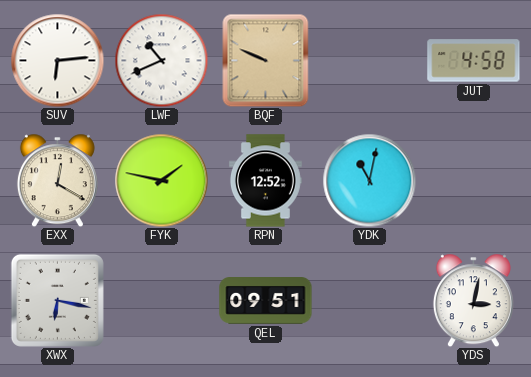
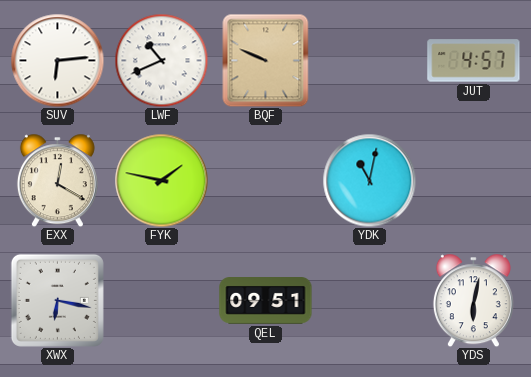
JUT: 4:58 -> 4:57
RPN: 12:52 -> none
YDS: 3:02 -> 6:02
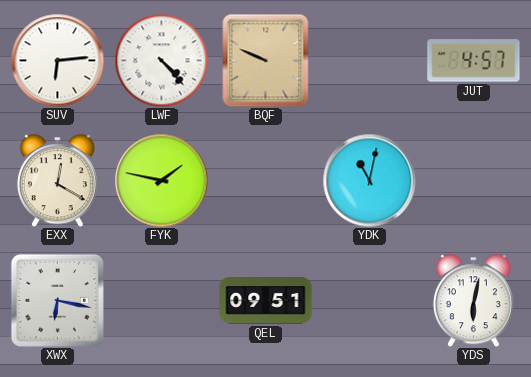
LWF: 10:41 -> 4:23
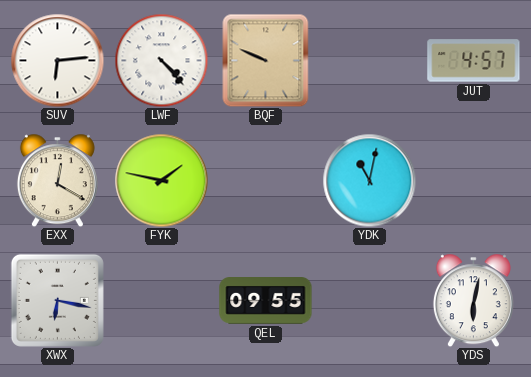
QEL: 09:51 -> 09:55
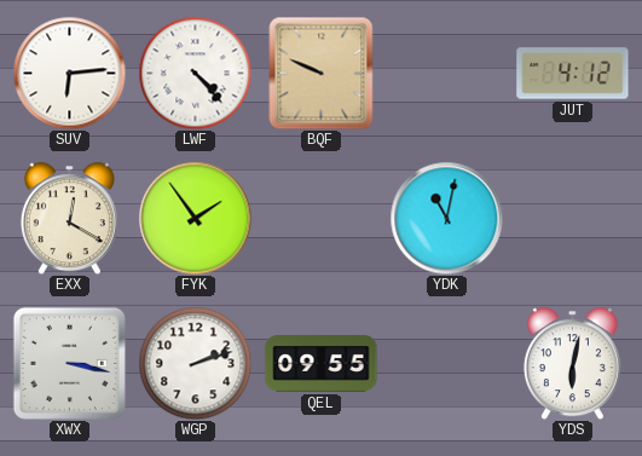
JUT: 4:57 -> 4:12
FYK: 1:47 -> 1:54
XWX: 6:17 -> 3:17
WGP: none -> 2:12
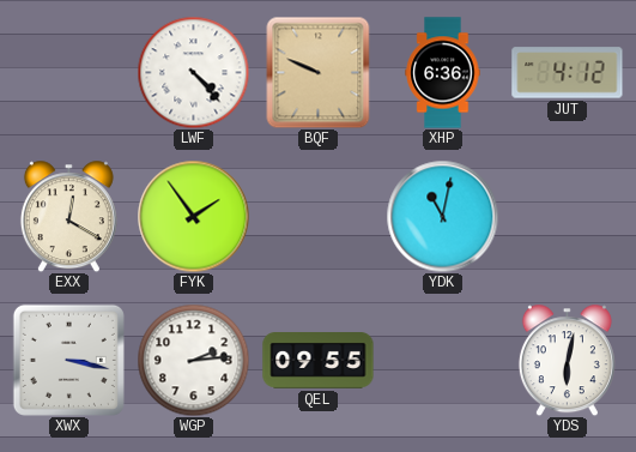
SUV: 6:14 -> none
XHP: none -> 6:36
WGP: 2:12 -> 2:14
